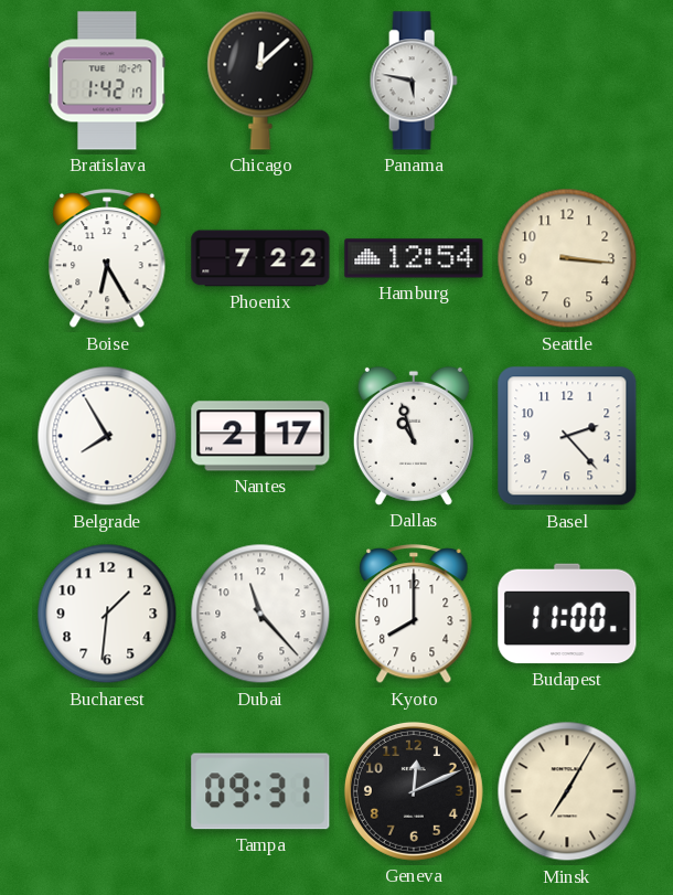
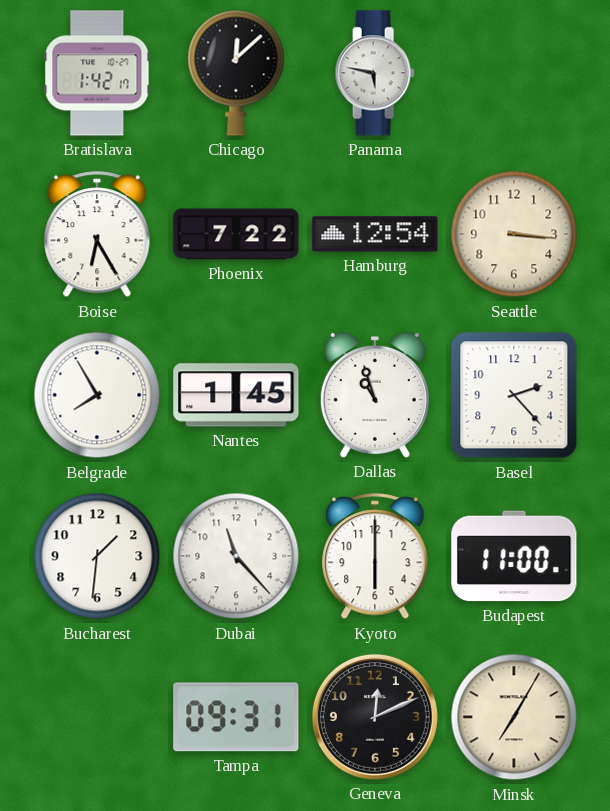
Nantes: 2:17 -> 1:45
Kyoto: 8:00 -> 6:00
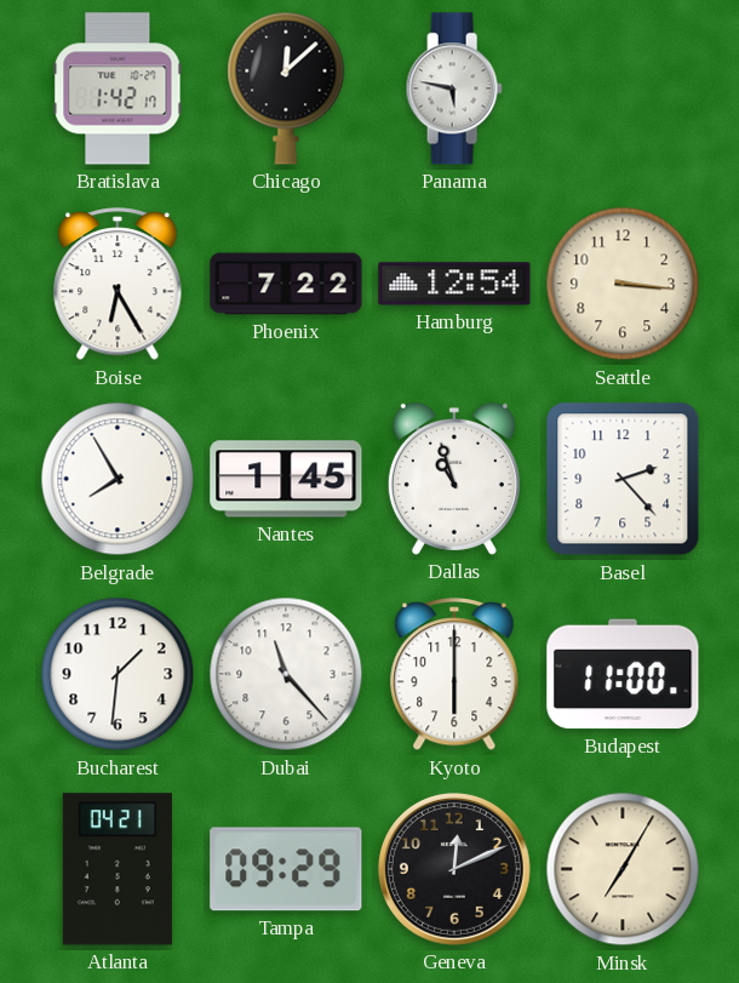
Atlanta: none -> 04:21
Tampa: 09:31 -> 09:29
